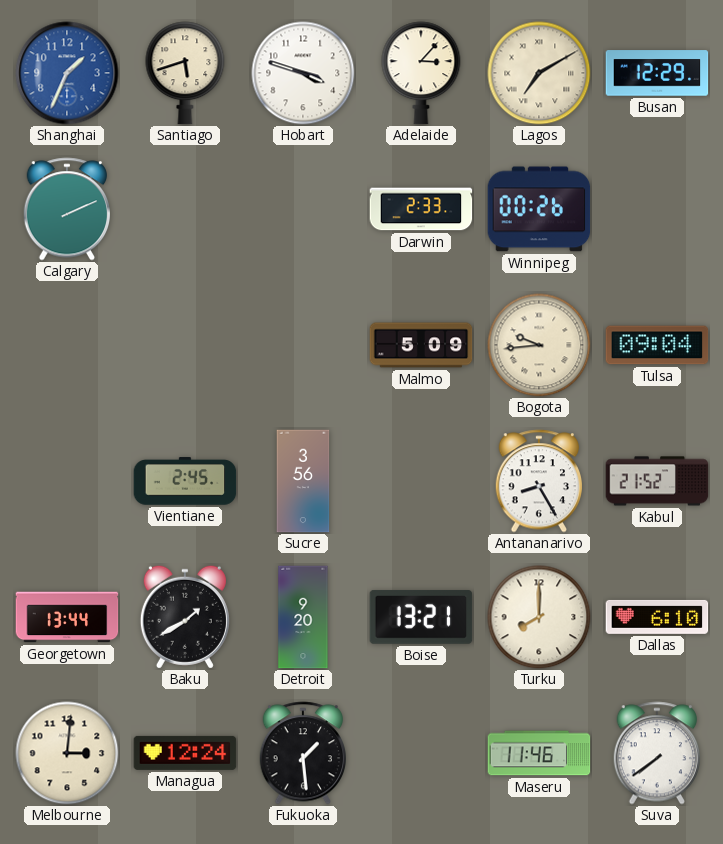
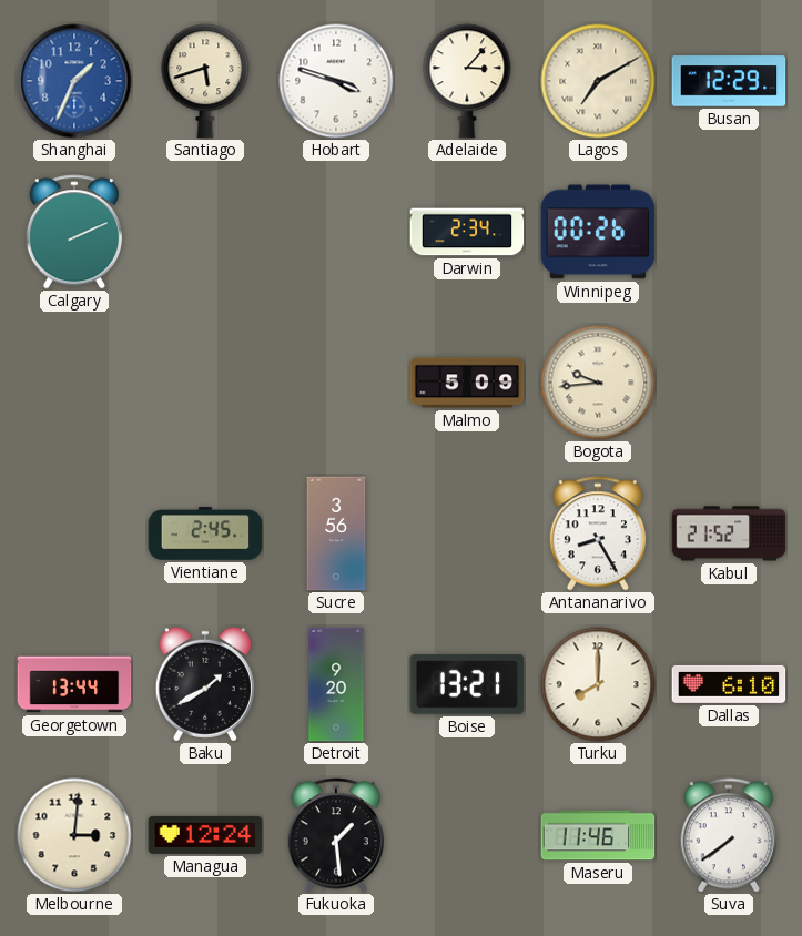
Darwin: 2:33 -> 2:34
Tulsa: 09:04 -> none
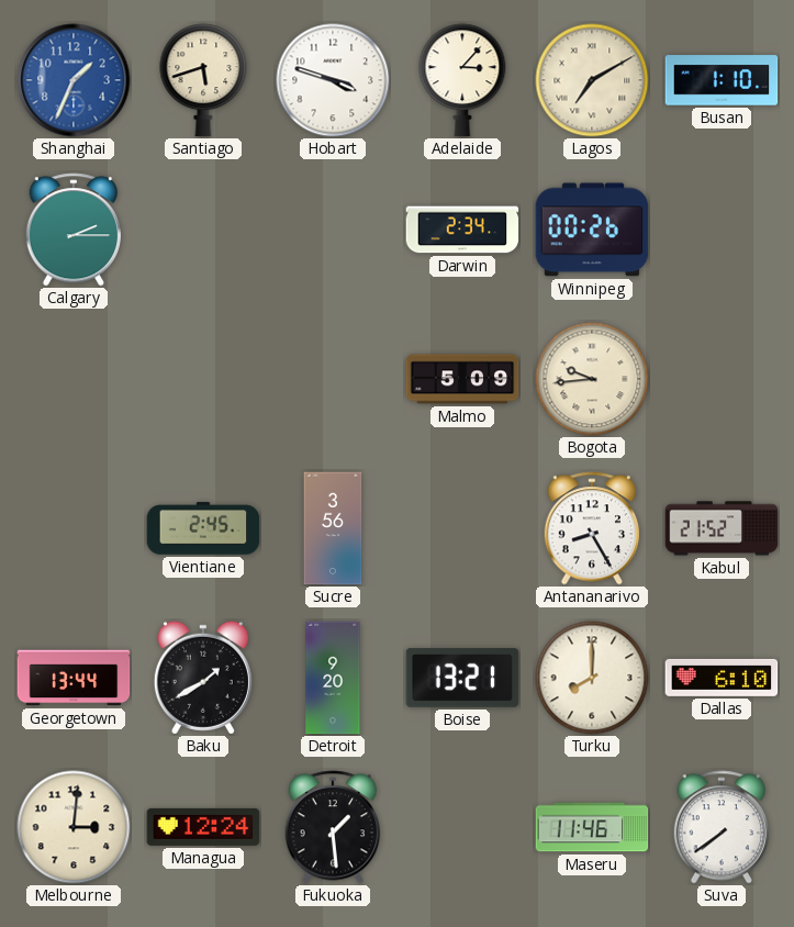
Busan: 12:29 -> 1:10
Calgary: 2:11 -> 2:15
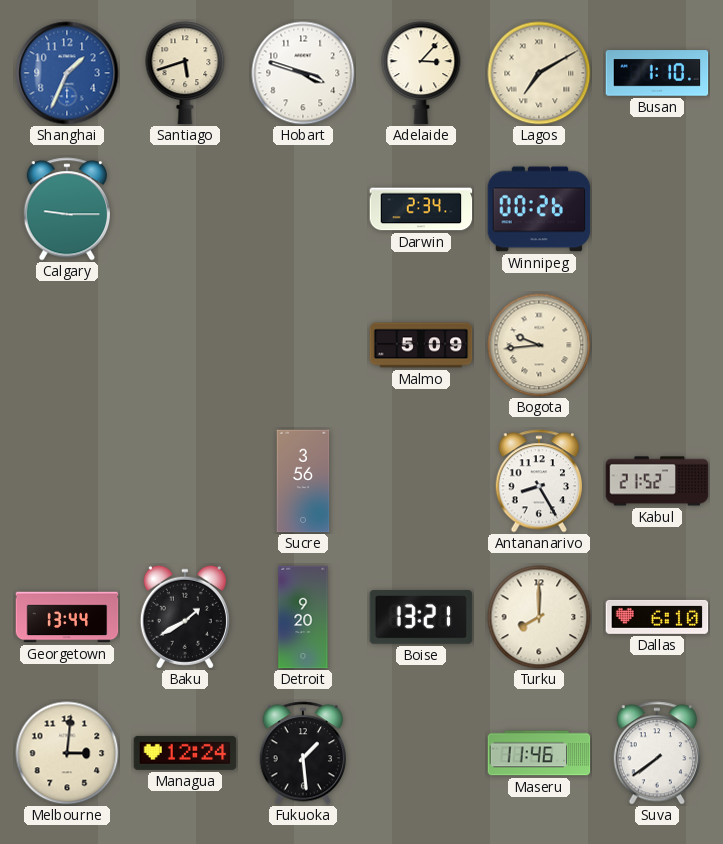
Calgary: 2:15 -> 9:15
Vientiane: 2:45 -> none
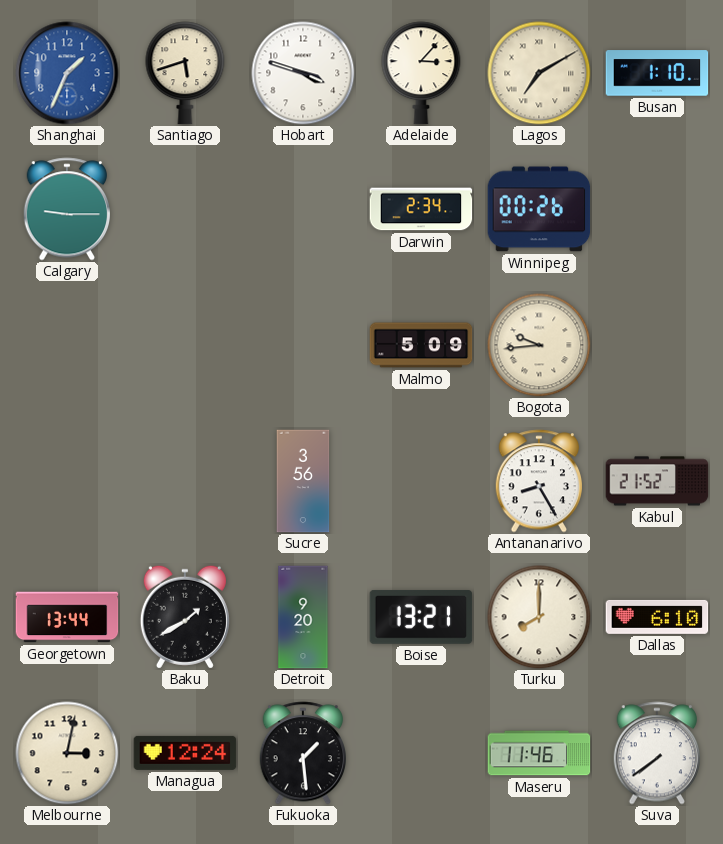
Melbourne: 3:01 -> 3:02
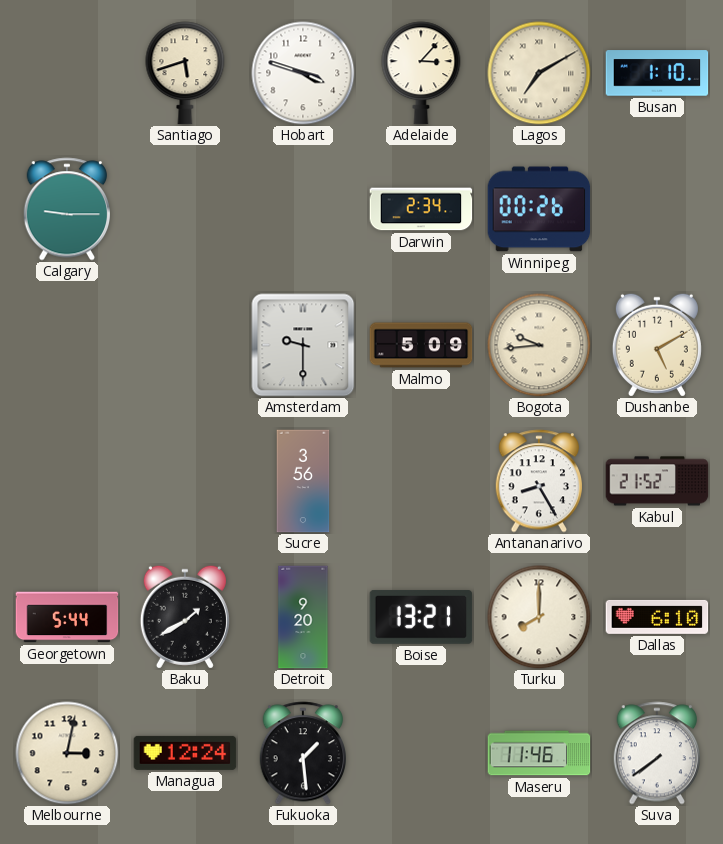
Shanghai: 1:34 -> none
Amsterdam: none -> 9:30
Dushanbe: none -> 5:10
Georgetown: 13:44 -> 5:44
